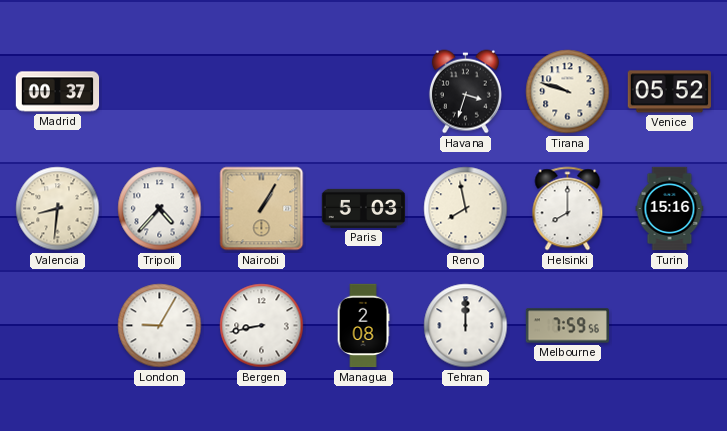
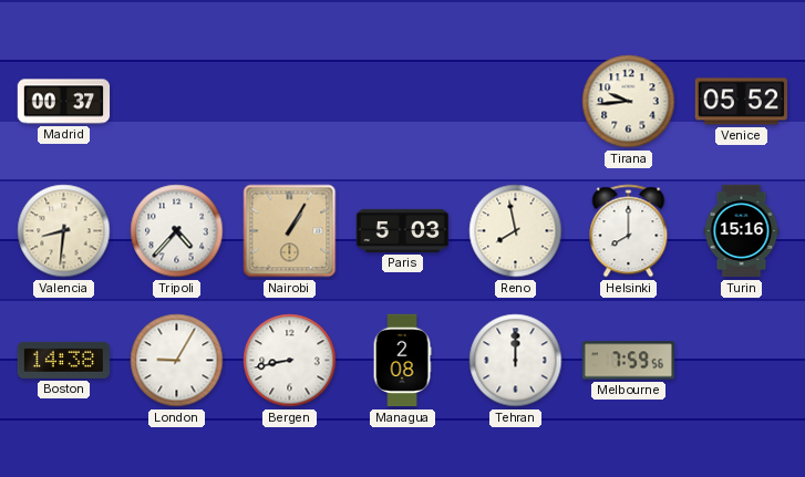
Havana: 3:33 -> none
Tirana: 9:48 -> 9:44
Boston: none -> 14:38
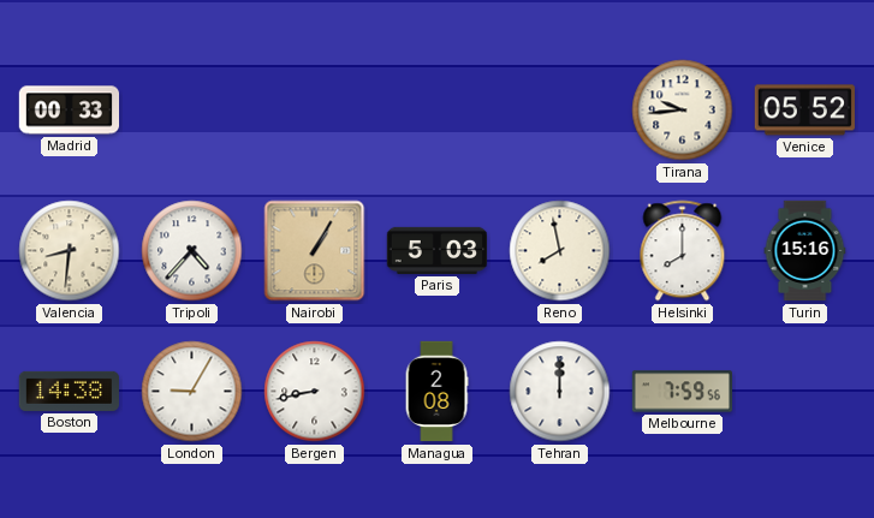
Madrid: 00:37 -> 00:33
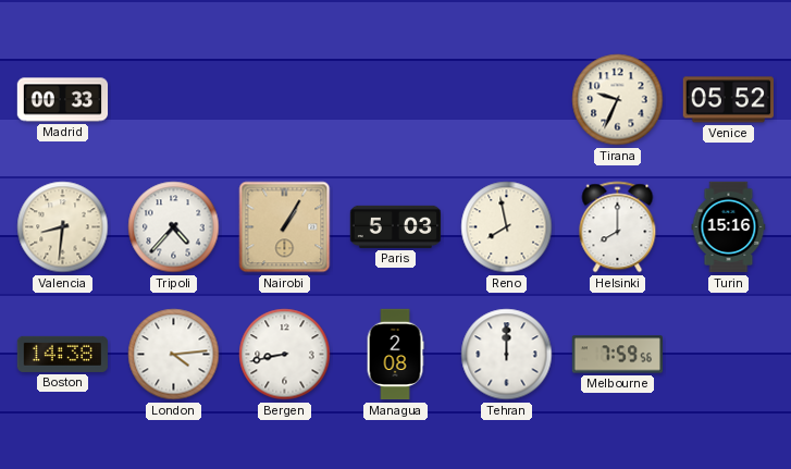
Tirana: 9:44 -> 9:34
London: 9:05 -> 4:14
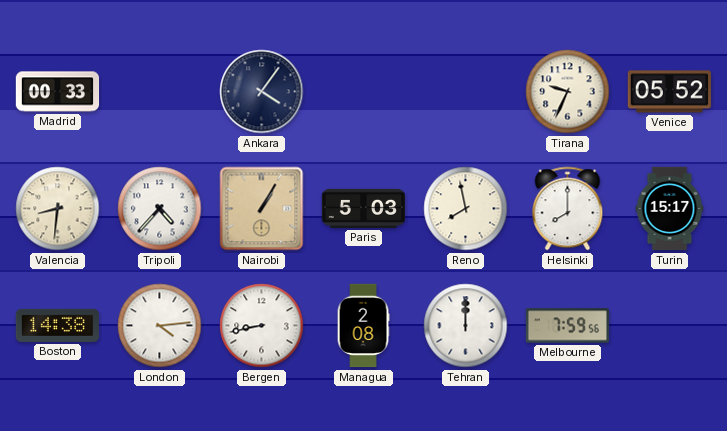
Ankara: none -> 4:06
Turin: 15:16 -> 15:17
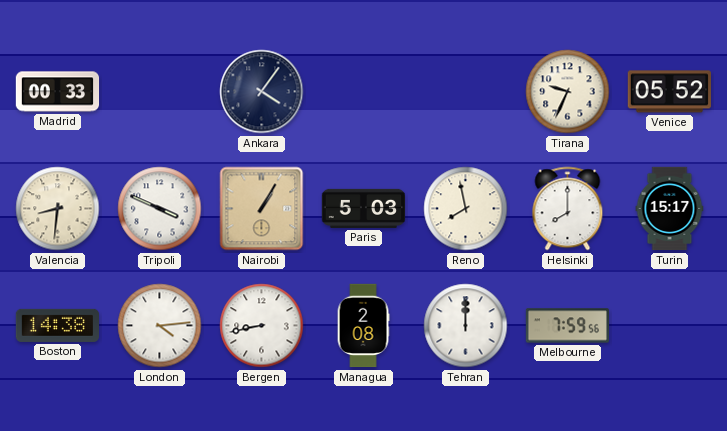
Tripoli: 4:37 -> 3:49
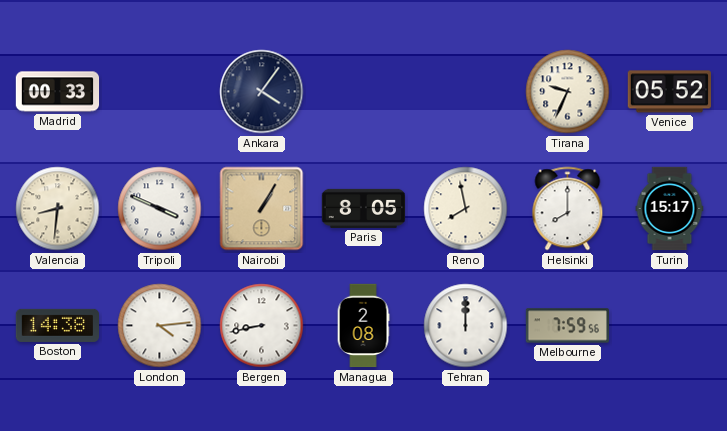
Paris: 5:03 -> 8:05
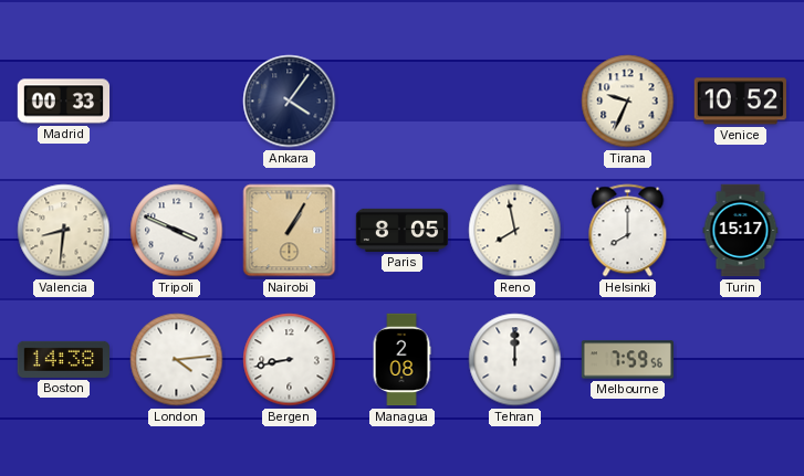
Venice: 05:52 -> 10:52
